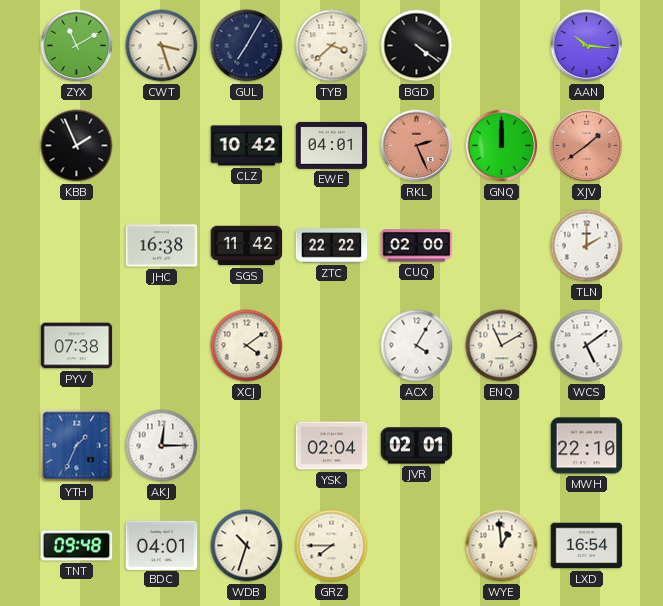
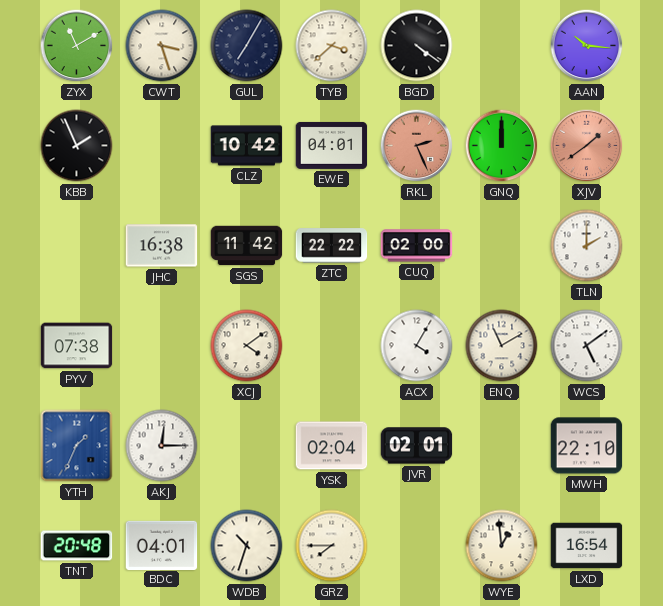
TNT: 09:48 -> 20:48
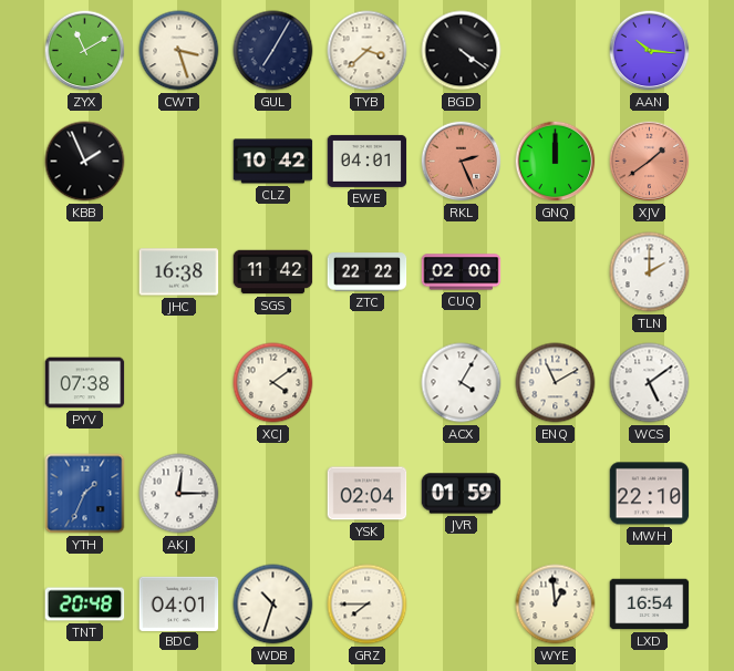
JVR: 02:01 -> 01:59
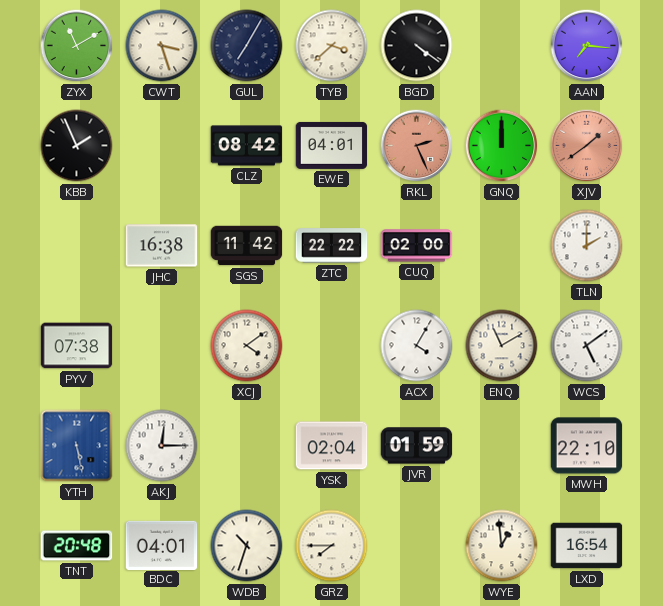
AAN: 10:16 -> 7:16
CLZ: 10:42 -> 08:42
YTH: 1:34 -> 5:28
